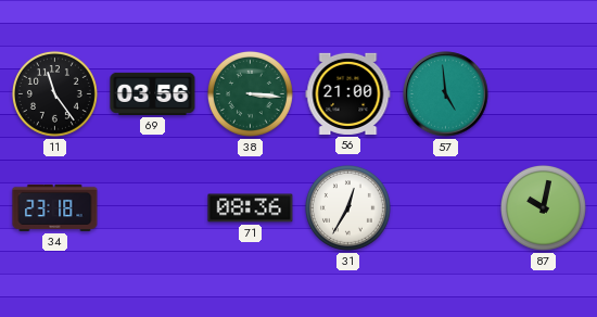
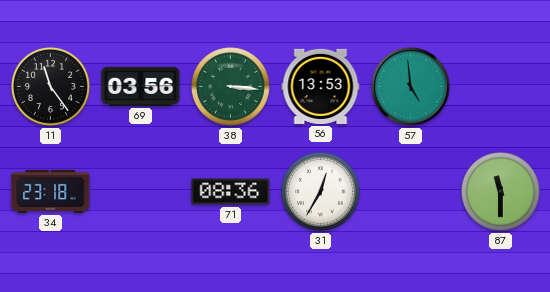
56: 21:00 -> 13:53
87: 10:02 -> 11:30
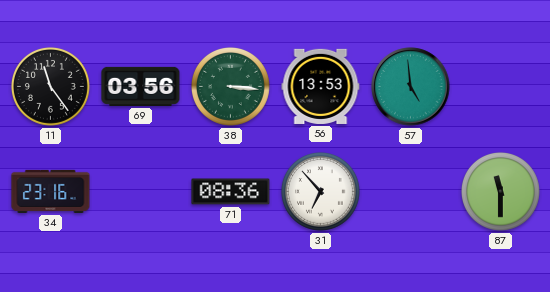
34: 23:18 -> 23:16
31: 12:35 -> 6:53
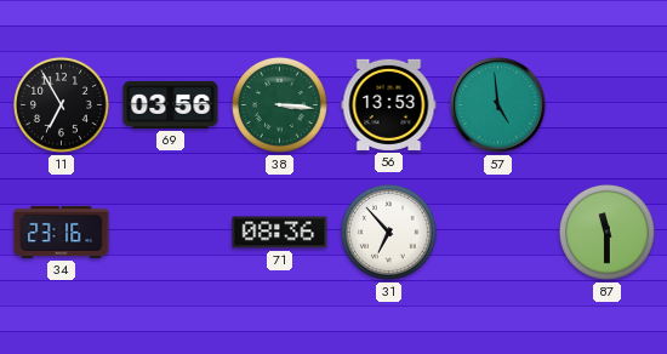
11: 11:24 -> 6:55
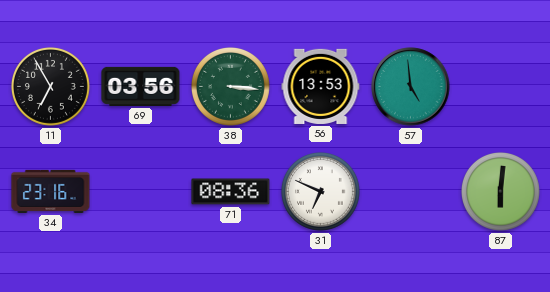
31: 6:53 -> 6:49
87: 11:30 -> 6:01
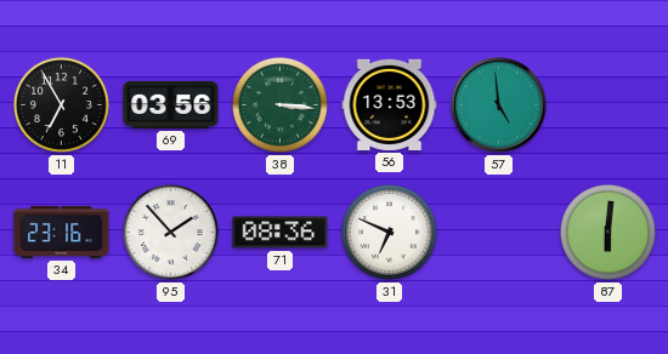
95: none -> 1:53
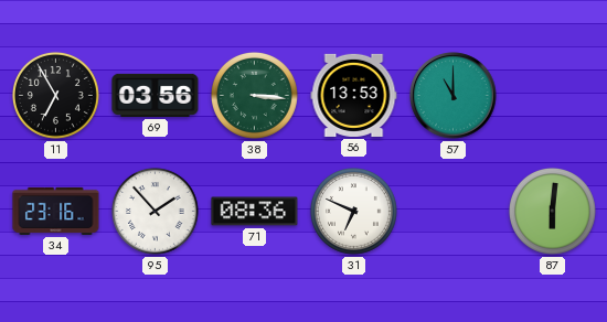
57: 4:59 -> 11:00
